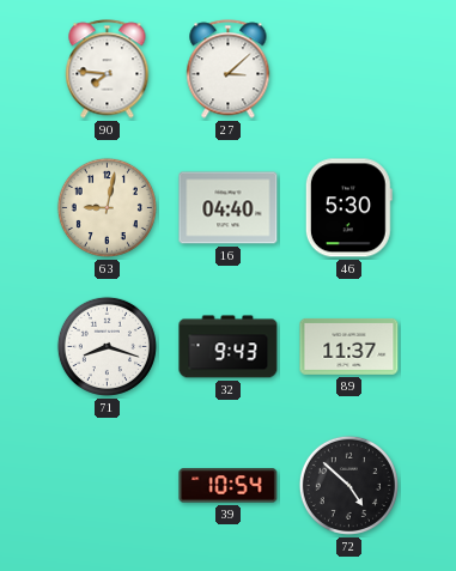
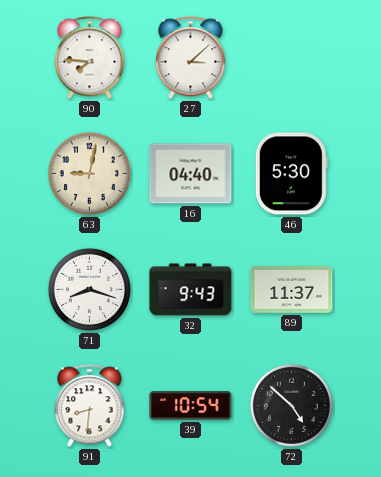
91: none -> 8:31
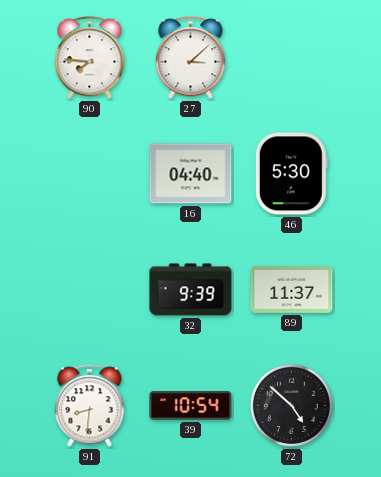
63: 9:02 -> none
71: 8:18 -> none
32: 9:43 -> 9:39
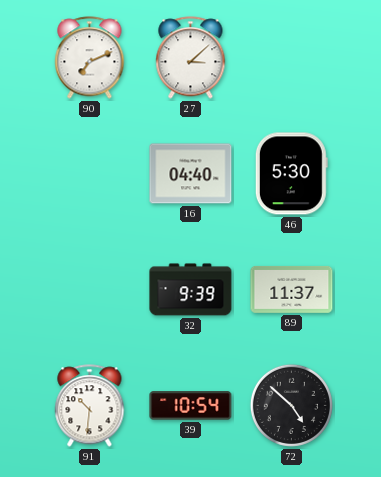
90: 7:46 -> 7:11
91: 8:31 -> 10:31
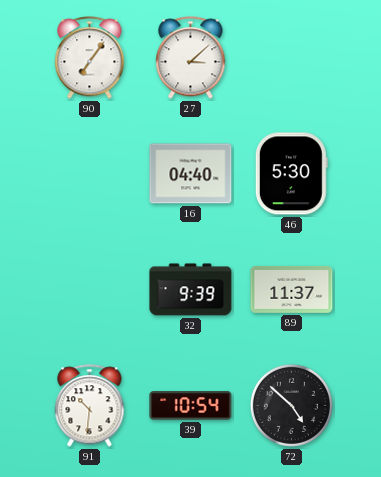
90: 7:11 -> 7:06
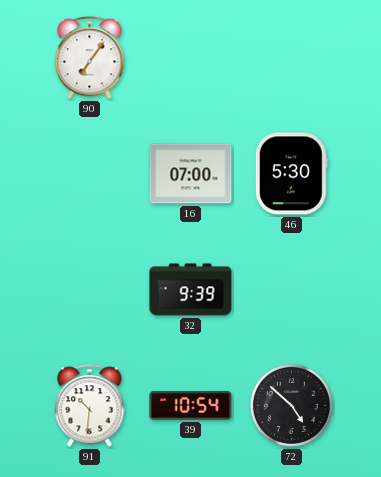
27: 3:08 -> none
16: 04:40 -> 07:00
89: 11:37 -> none
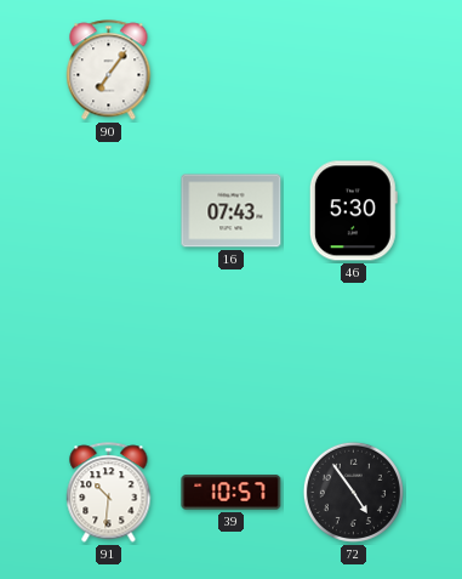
16: 07:00 -> 07:43
32: 9:39 -> none
39: 10:54 -> 10:57
72: 4:52 -> 4:54
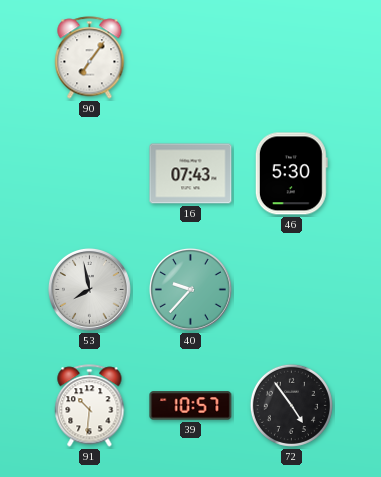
53: none -> 7:58
40: none -> 9:37
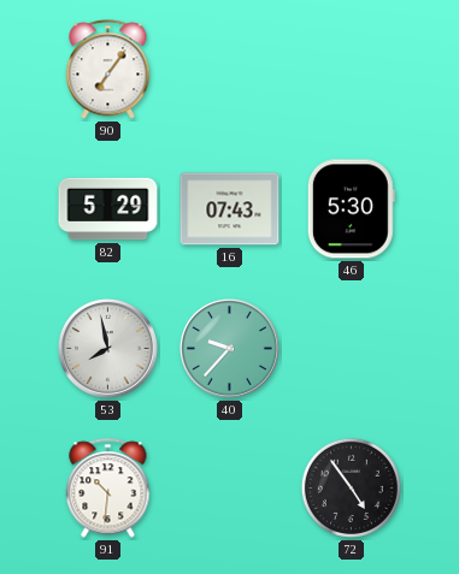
82: none -> 5:29
39: 10:57 -> none
